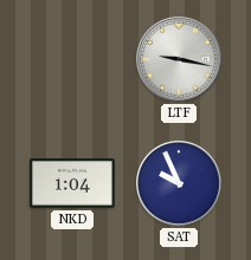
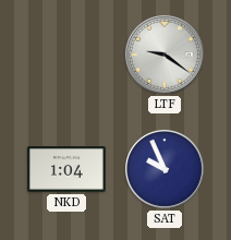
LTF: 9:17 -> 9:21
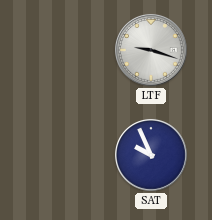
LTF: 9:21 -> 9:18
NKD: 1:04 -> none
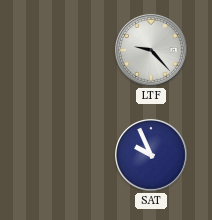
LTF: 9:18 -> 9:23
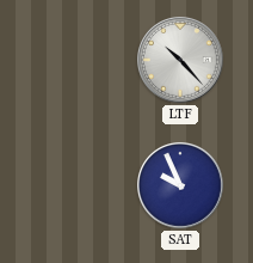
LTF: 9:23 -> 10:23
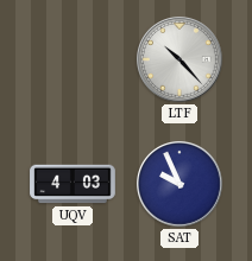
UQV: none -> 4:03
